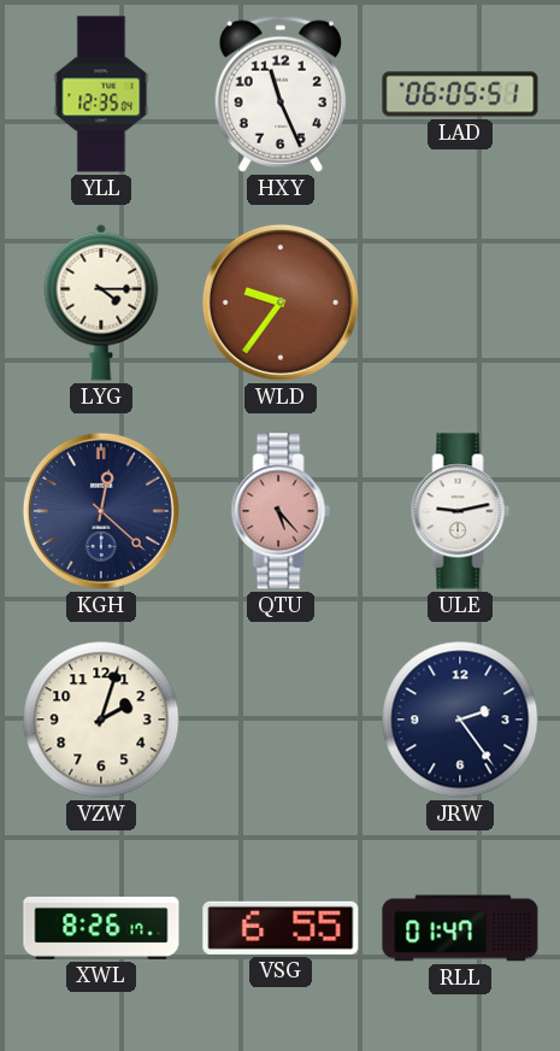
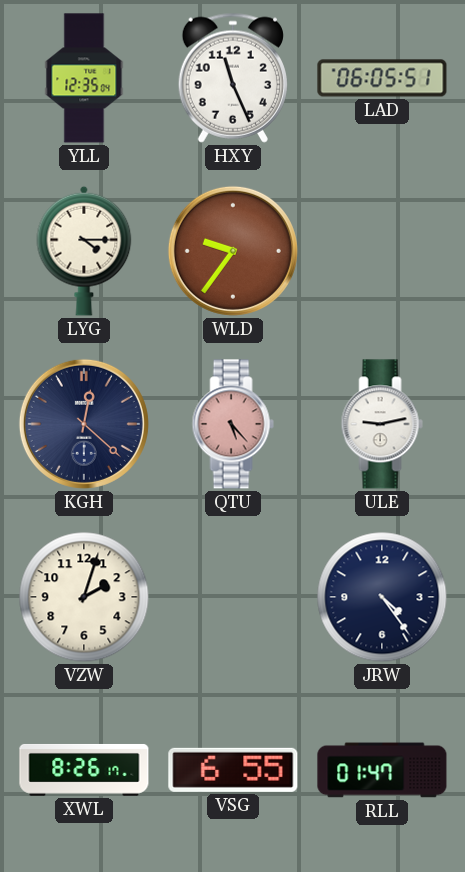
JRW: 2:24 -> 4:24
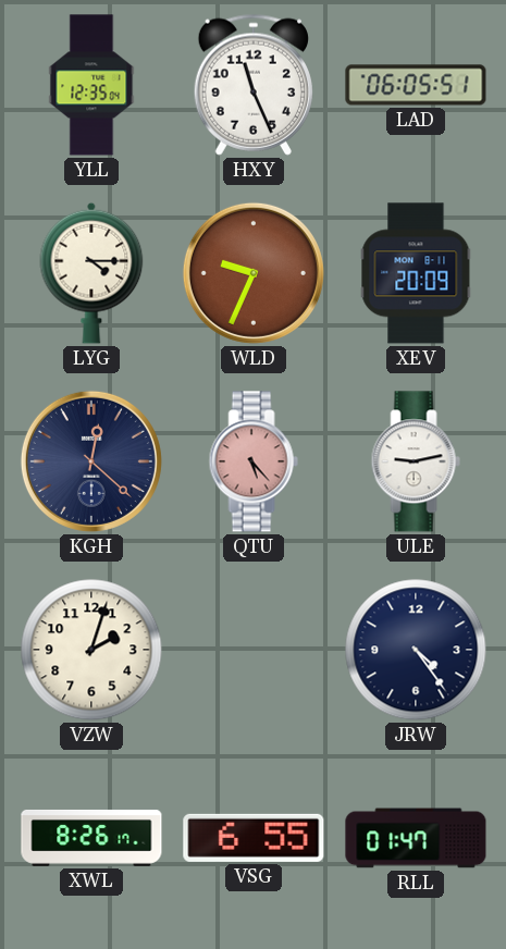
WLD: 9:36 -> 9:34
XEV: none -> 20:09
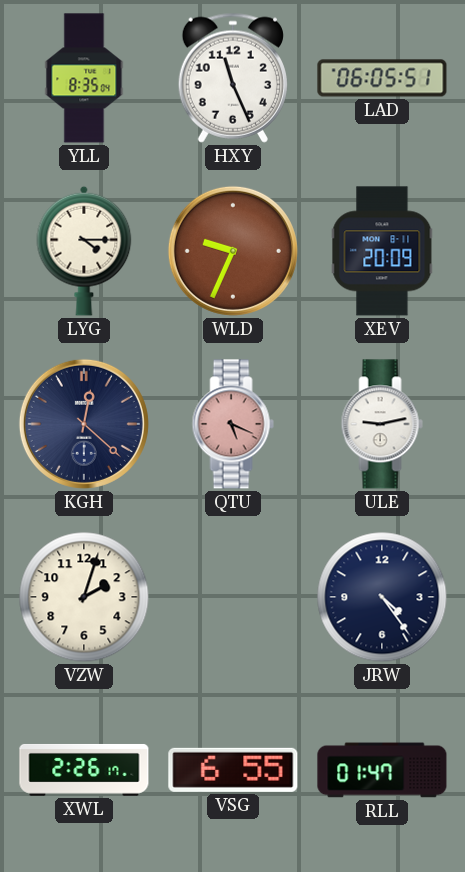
YLL: 12:35 -> 8:35
QTU: 5:23 -> 5:19
XWL: 8:26 -> 2:26
